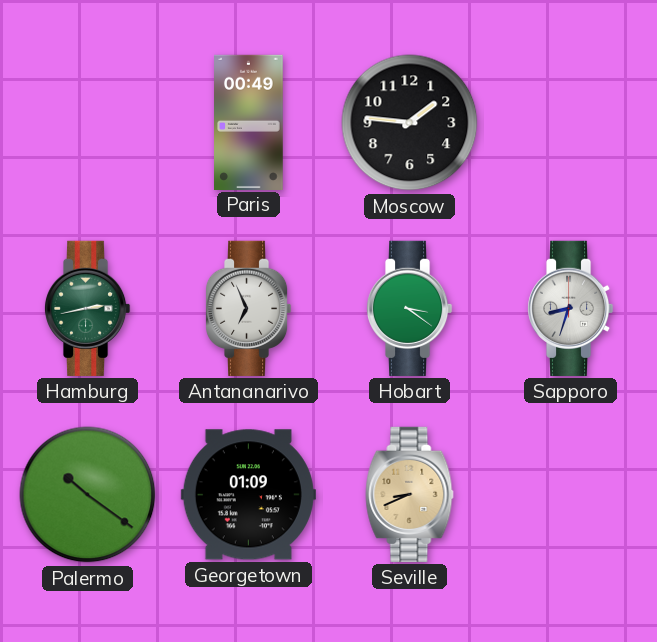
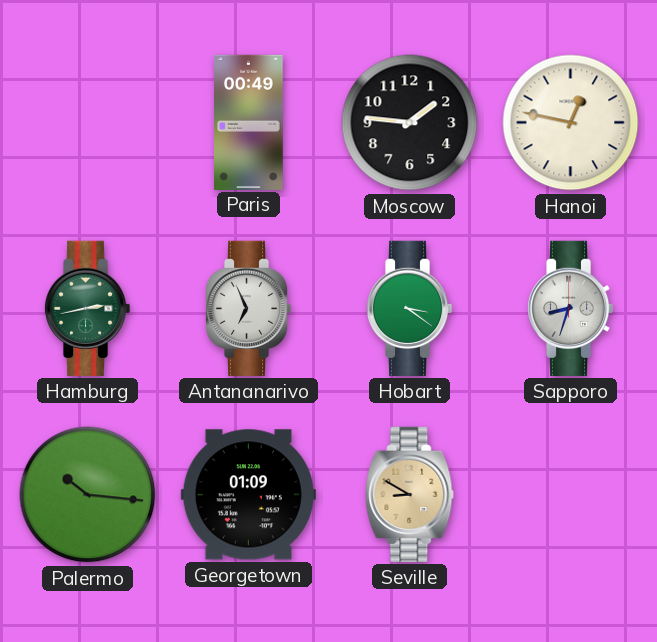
Hanoi: none -> 12:47
Palermo: 10:21 -> 10:16
Seville: 8:41 -> 8:50
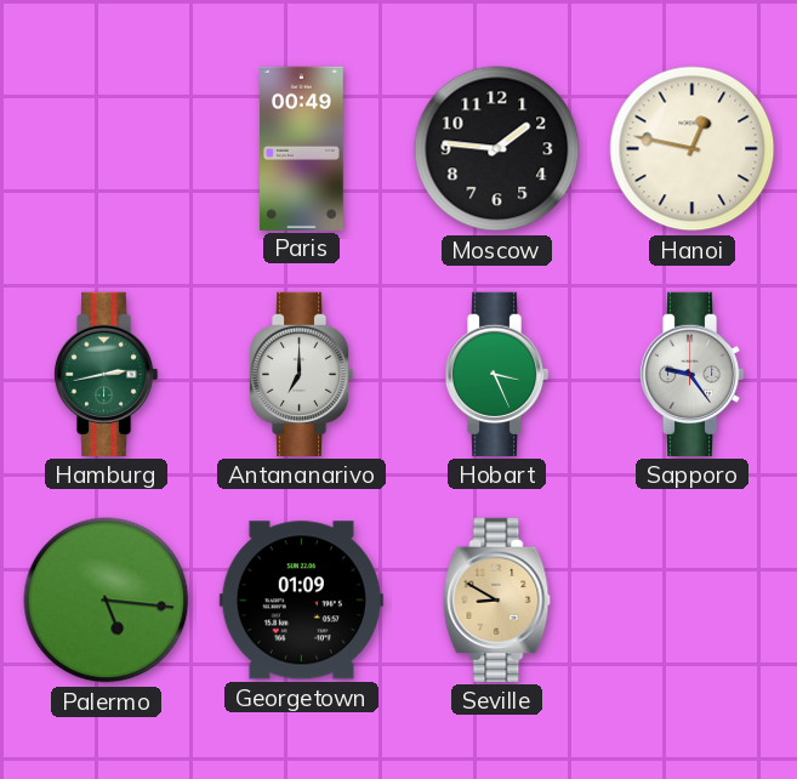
Antananarivo: 6:56 -> 7:00
Hobart: 3:21 -> 3:26
Sapporo: 8:33 -> 9:24
Palermo: 10:16 -> 5:16
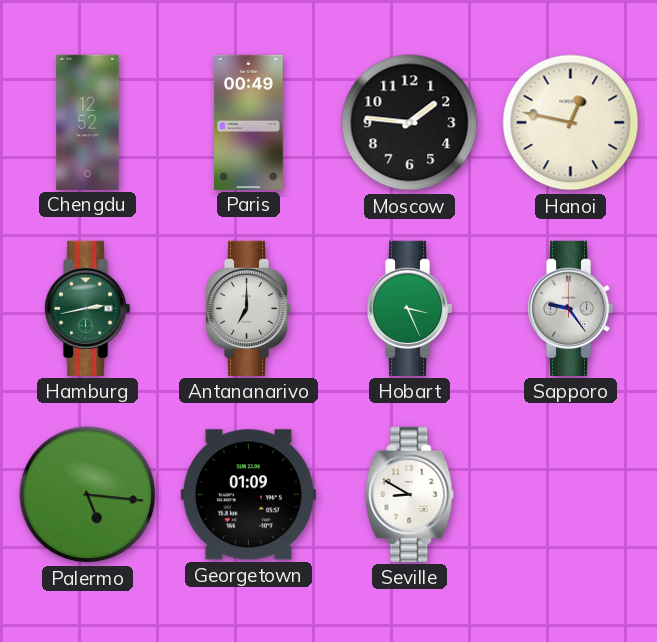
Chengdu: none -> 12:52
Seville dial: champagne -> white
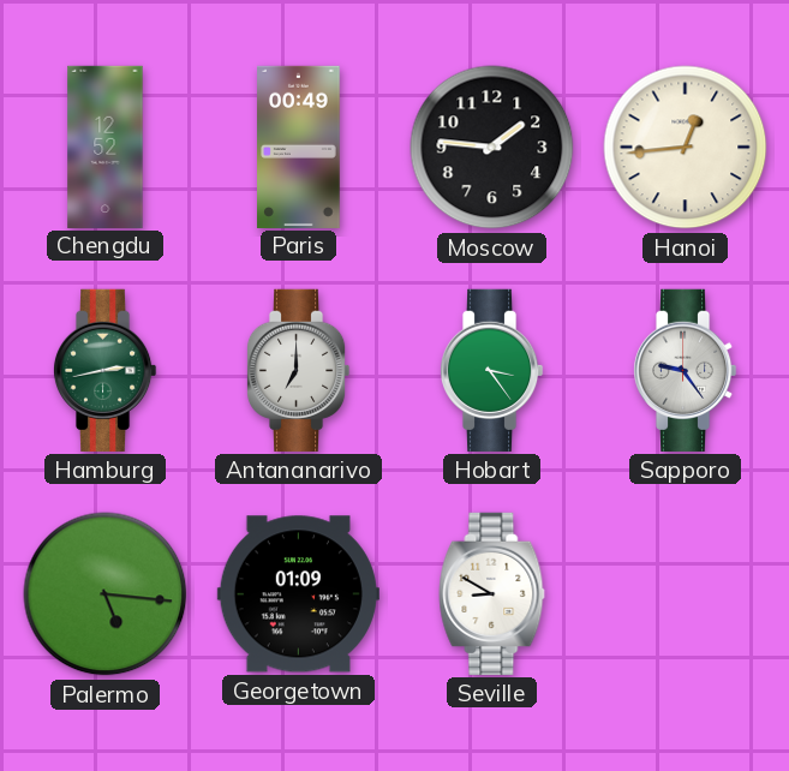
Hanoi: 12:47 -> 12:44
Hobart: 3:26 -> 3:24
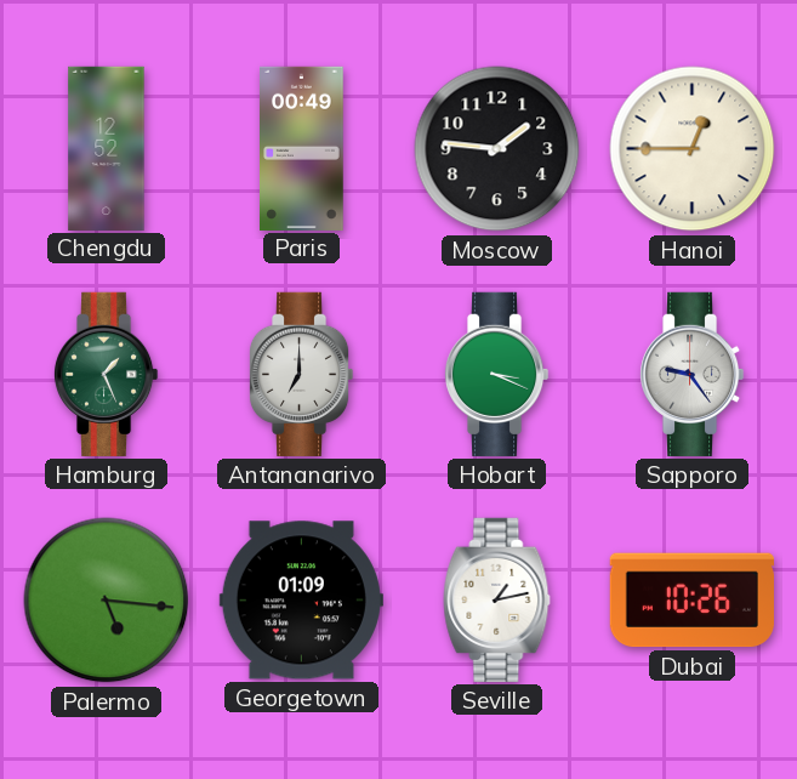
Hanoi: 12:44 -> 12:45
Hamburg: 2:43 -> 1:26
Hobart: 3:24 -> 3:19
Seville: 8:50 -> 1:13
Dubai: none -> 10:26
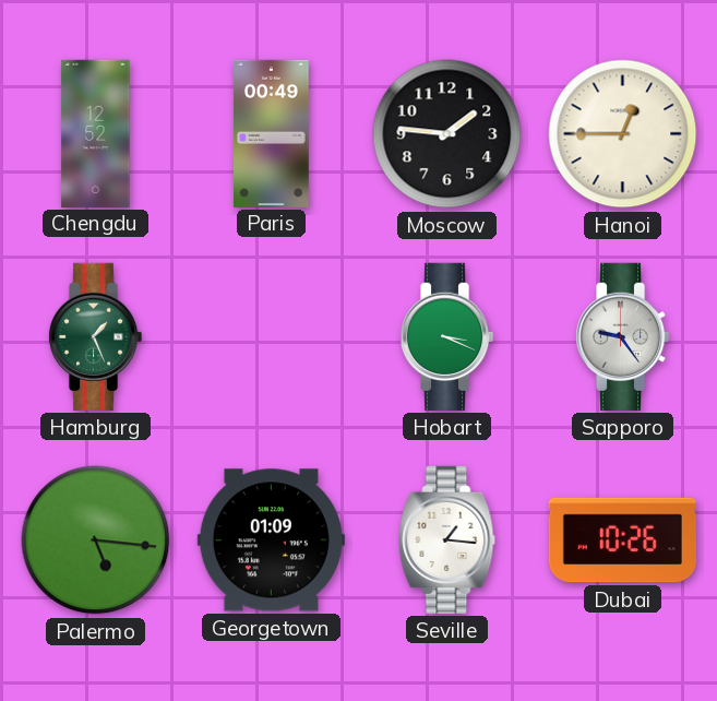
Antananarivo: 7:00 -> none
Seville: 1:13 -> 1:16
